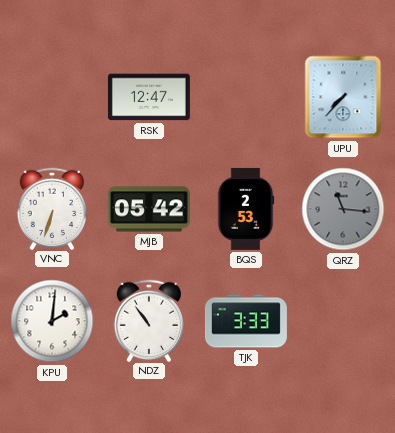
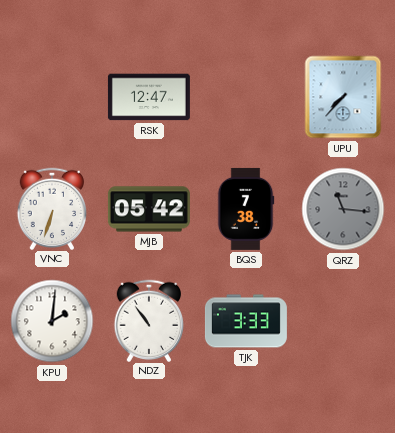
BQS: 2:53 -> 7:38
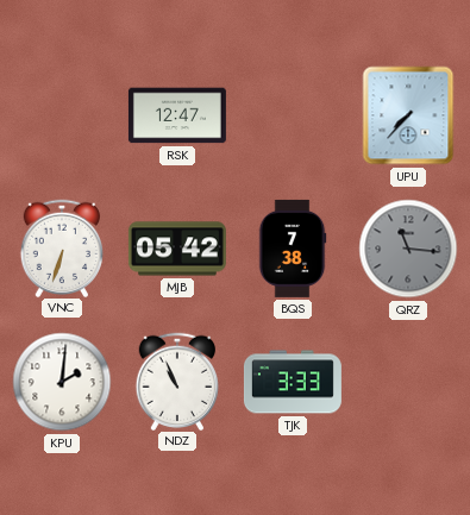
NDZ: 10:54 -> 10:56
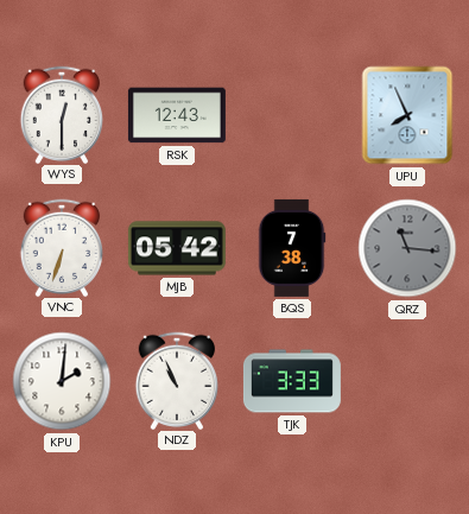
WYS: none -> 12:30
RSK: 12:47 -> 12:43
UPU: 7:37 -> 7:56
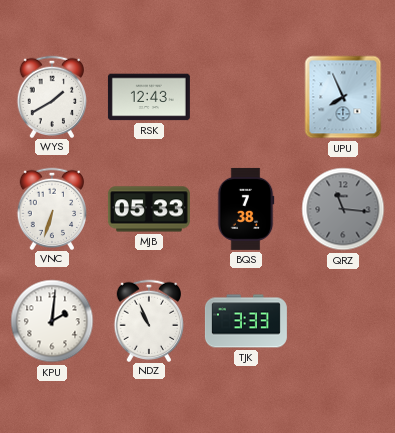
WYS: 12:30 -> 1:40
MJB: 05:42 -> 05:33
